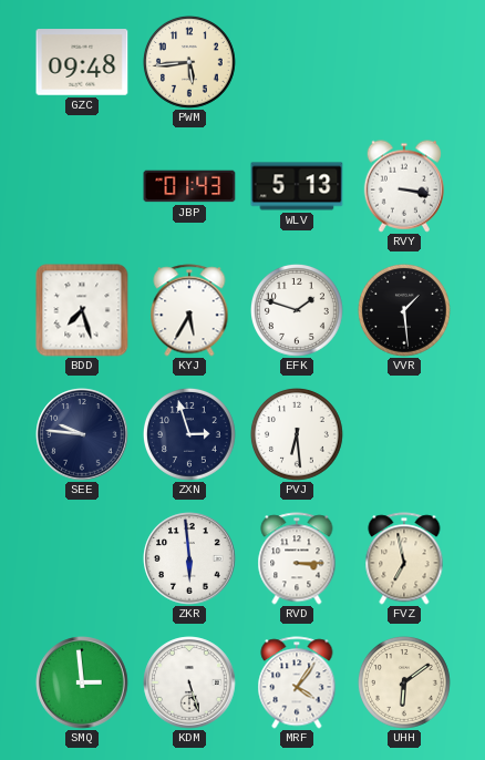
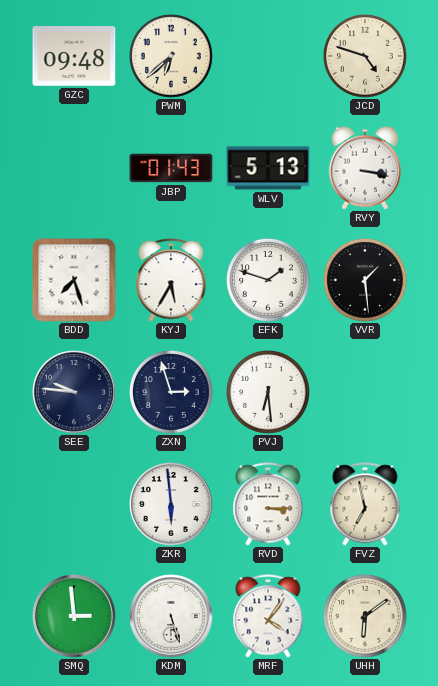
PWM: 5:44 -> 6:38
JCD: none -> 4:48
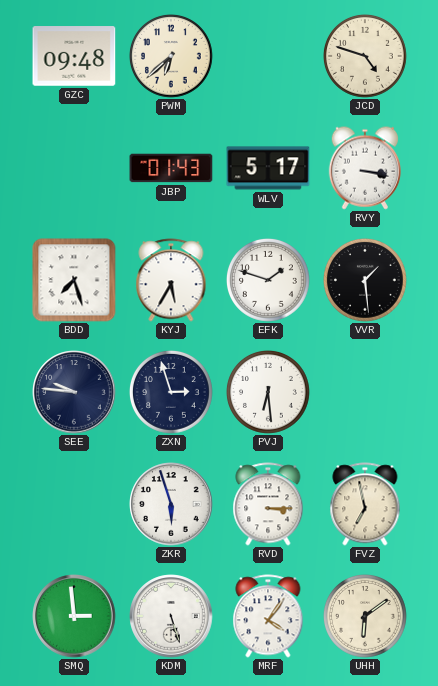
WLV: 5:13 -> 5:17
ZKR: 5:59 -> 5:57
